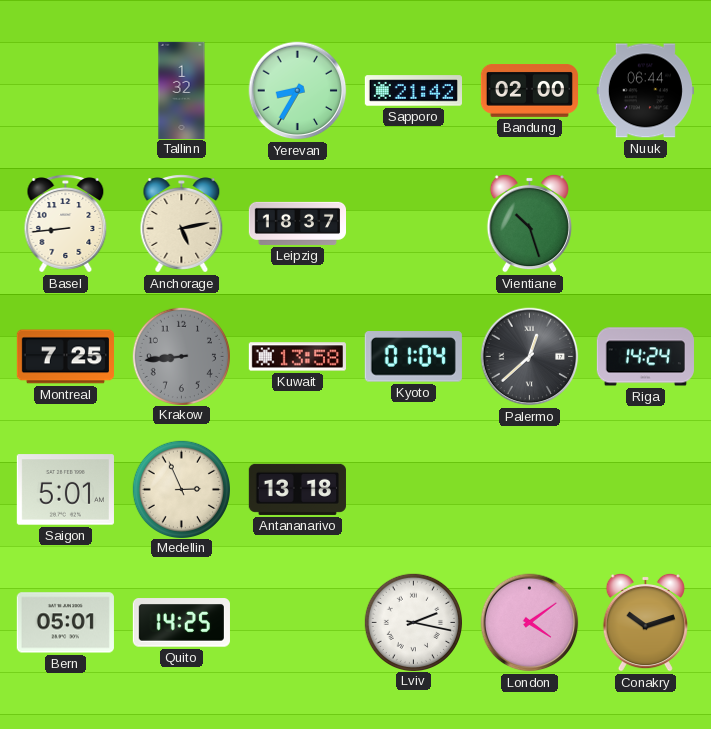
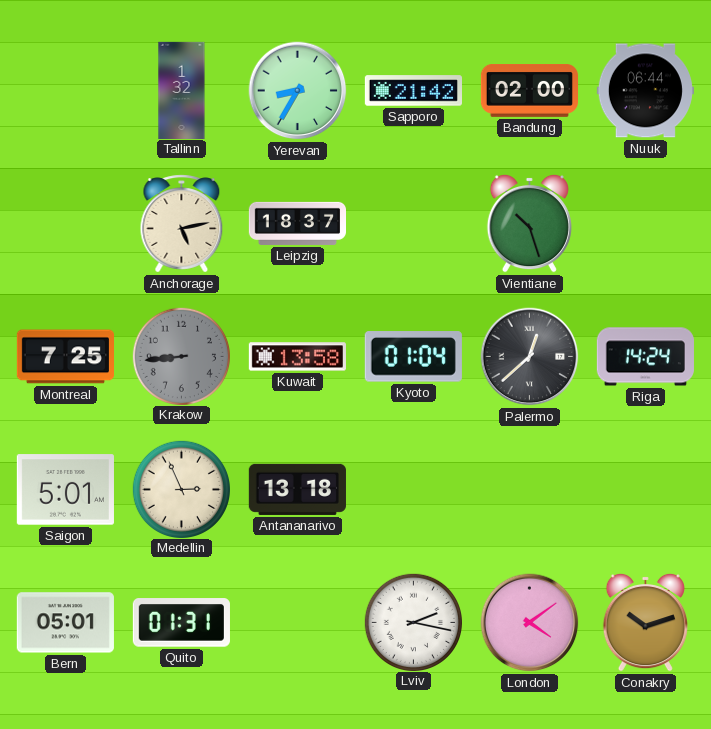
Basel: 8:44 -> none
Quito: 14:25 -> 01:31
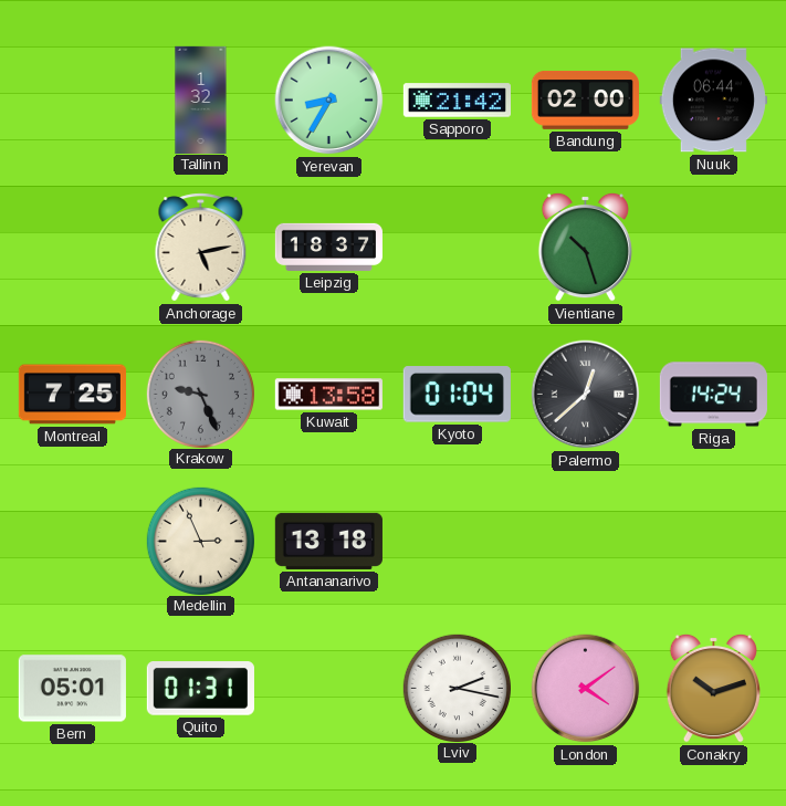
Krakow: 8:44 -> 9:26
Saigon: 5:01 -> none
